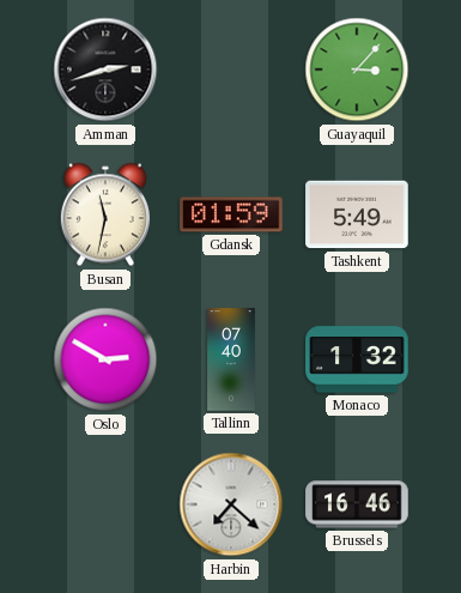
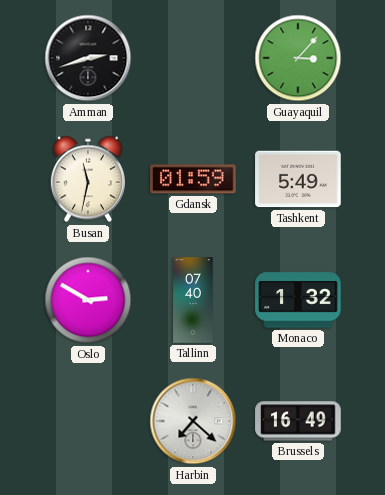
Brussels: 16:46 -> 16:49
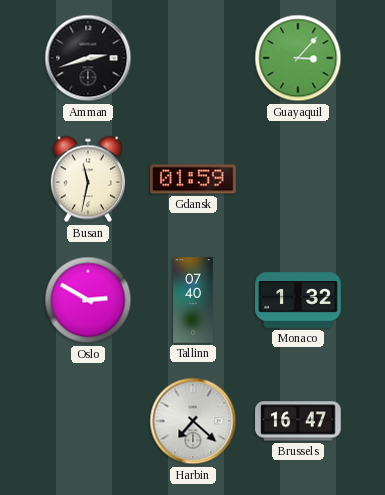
Tashkent: 5:49 -> none
Brussels: 16:49 -> 16:47
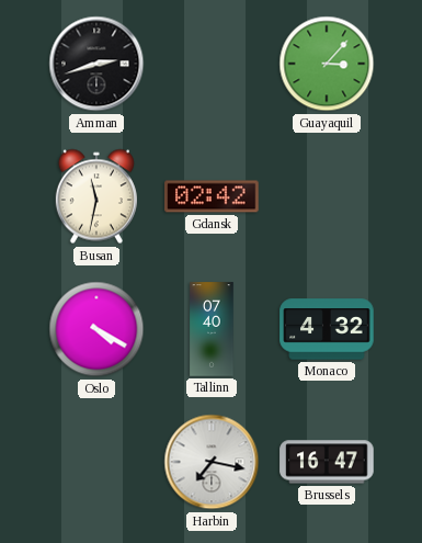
Gdansk: 01:59 -> 02:42
Oslo: 2:50 -> 4:20
Monaco: 1:32 -> 4:32
Harbin: 7:22 -> 7:17
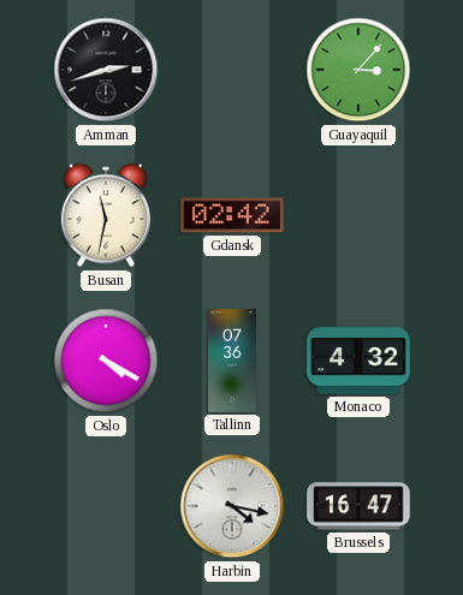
Tallinn: 07:40 -> 07:36
Harbin: 7:17 -> 4:17
